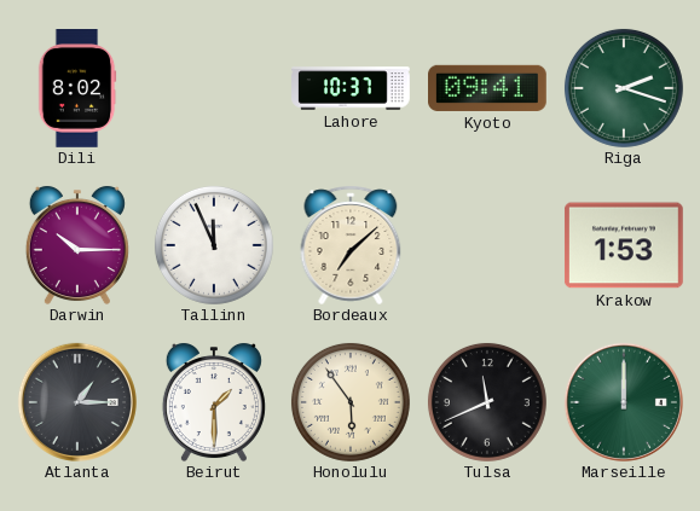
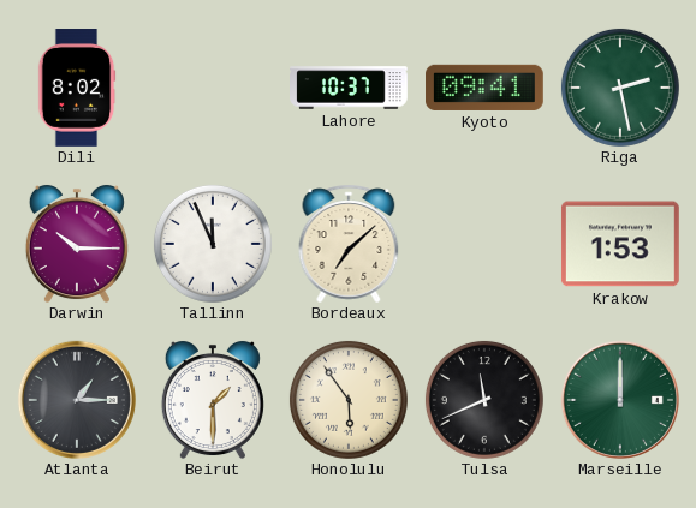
Riga: 2:18 -> 2:28
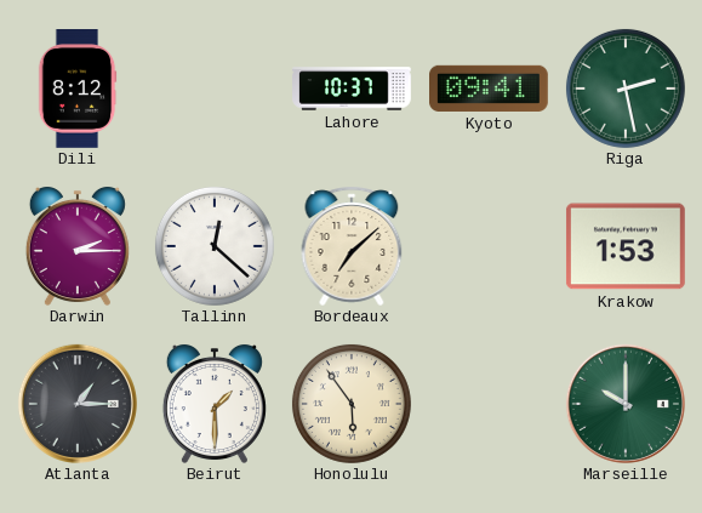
Dili: 8:02 -> 8:12
Darwin: 10:15 -> 2:15
Tallinn: 11:56 -> 12:22
Tulsa: 11:41 -> none
Marseille: 12:00 -> 10:00
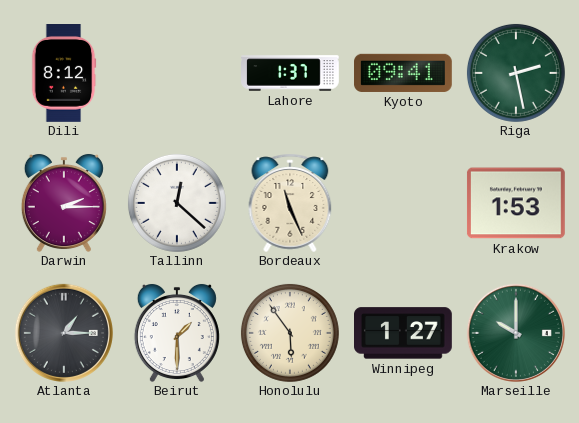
Lahore: 10:37 -> 1:37
Bordeaux: 7:08 -> 11:26
Winnipeg: none -> 1:27
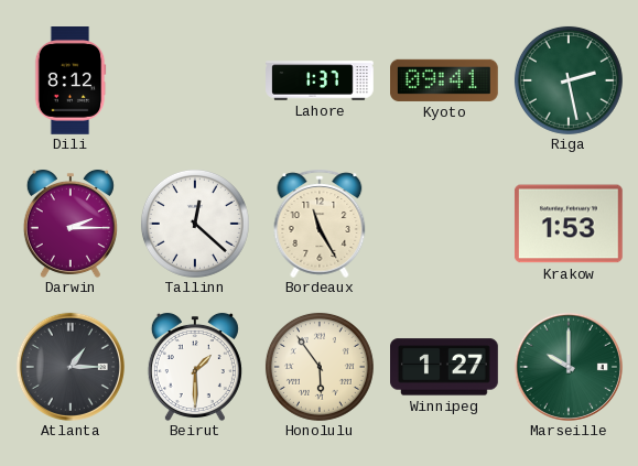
Bordeaux: 11:26 -> 11:25
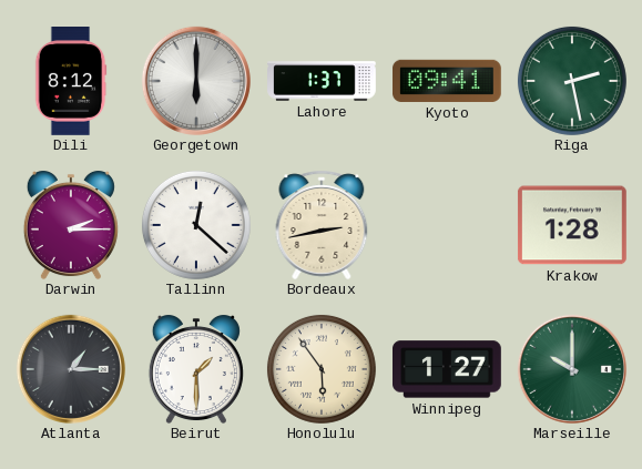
Georgetown: none -> 6:00
Bordeaux: 11:25 -> 2:43
Krakow: 1:53 -> 1:28
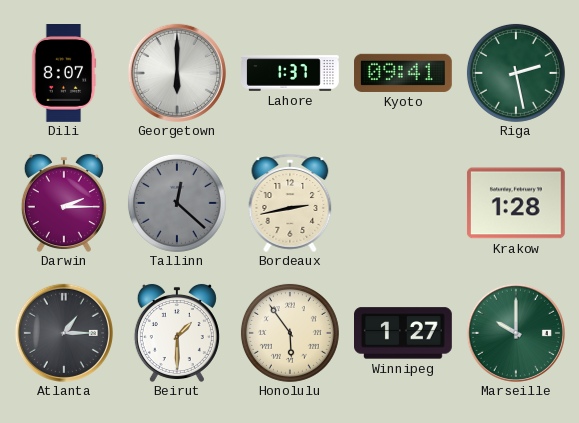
Dili: 8:12 -> 8:07
Tallinn dial: white -> grey
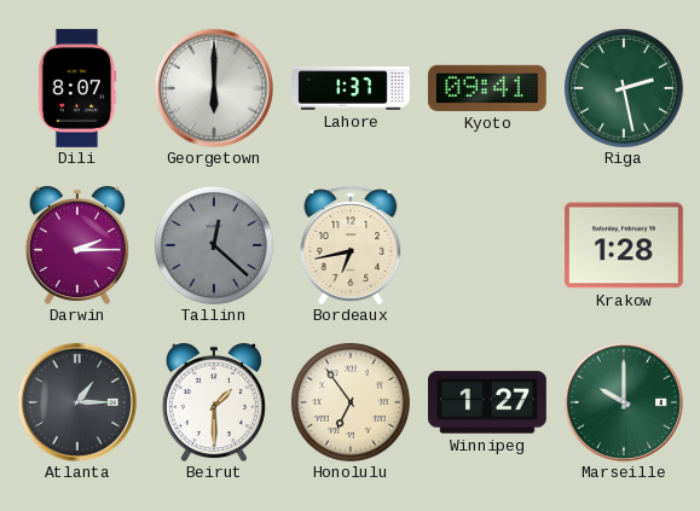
Bordeaux: 2:43 -> 6:43
Honolulu: 5:54 -> 6:54
